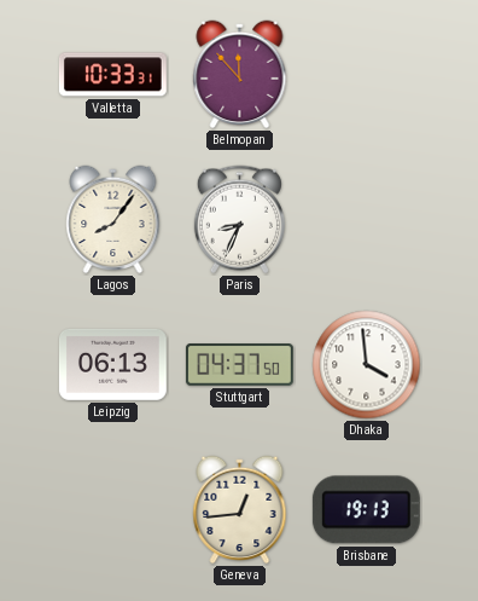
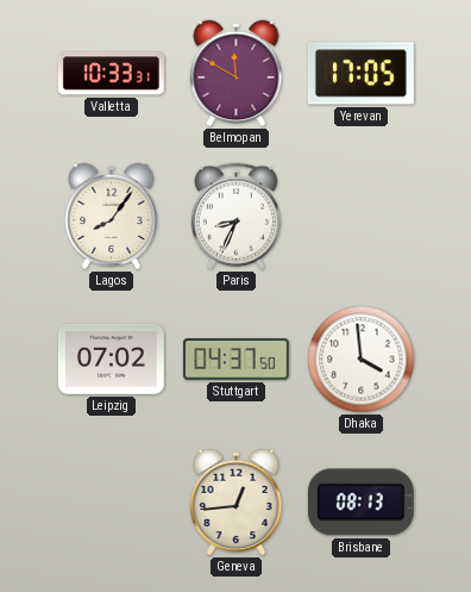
Belmopan: 11:53 -> 11:50
Yerevan: none -> 17:05
Leipzig: 06:13 -> 07:02
Brisbane: 19:13 -> 08:13
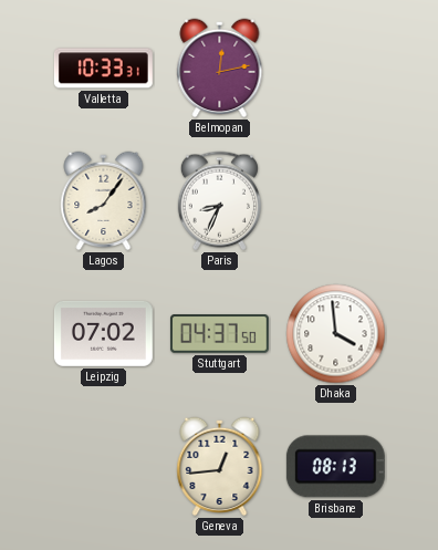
Belmopan: 11:50 -> 12:13
Yerevan: 17:05 -> none
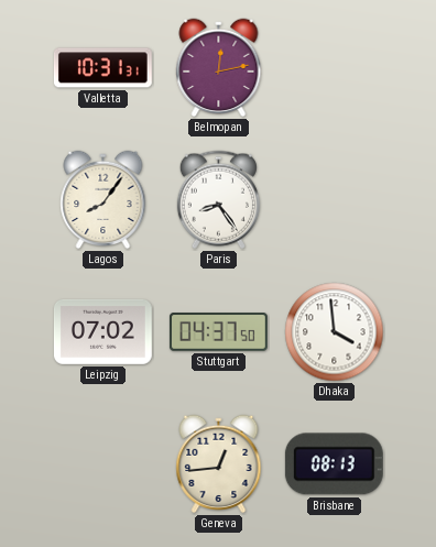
Valletta: 10:33 -> 10:31
Paris: 8:34 -> 8:24
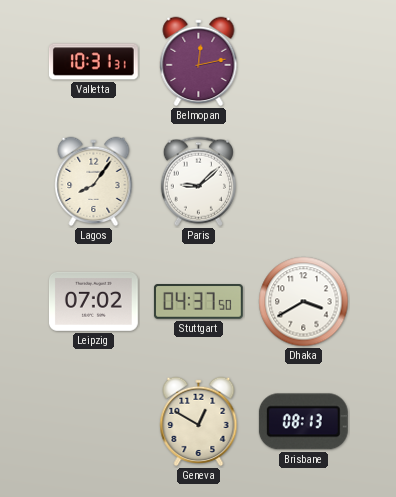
Paris: 8:24 -> 9:08
Dhaka: 3:59 -> 3:40
Geneva: 12:44 -> 12:50
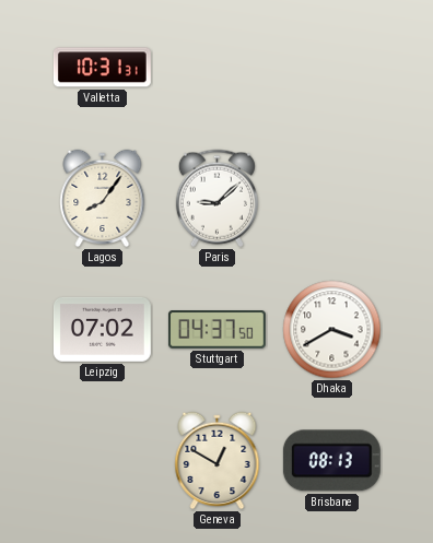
Belmopan: 12:13 -> none
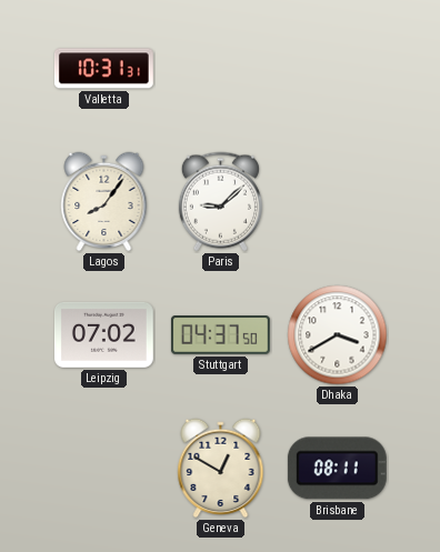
Brisbane: 08:13 -> 08:11
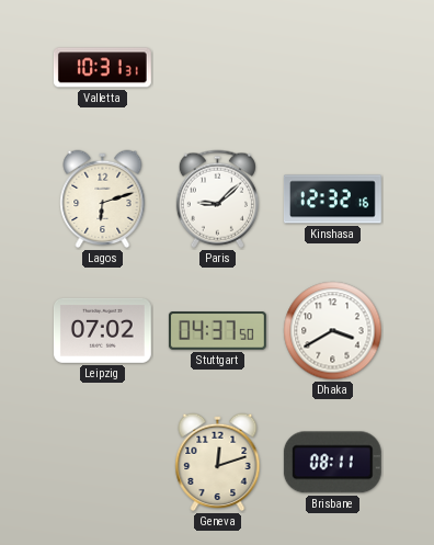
Lagos: 8:06 -> 6:12
Kinshasa: none -> 12:32
Geneva: 12:50 -> 12:12
